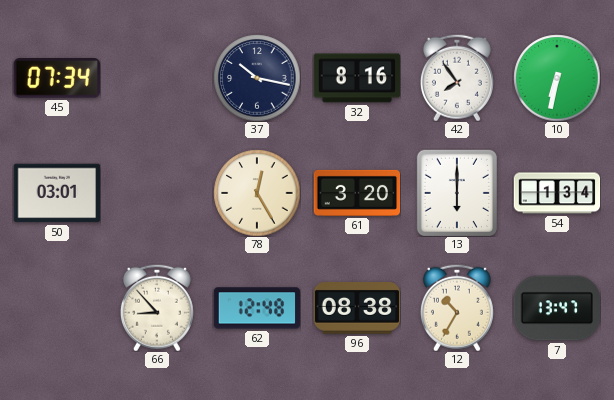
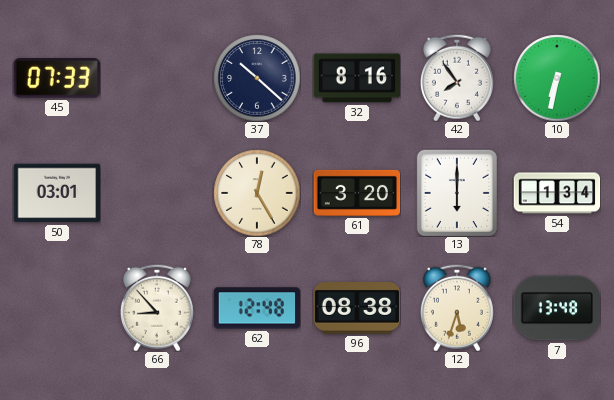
45: 07:34 -> 07:33
37: 10:17 -> 10:22
12: 10:35 -> 5:33
7: 13:47 -> 13:48
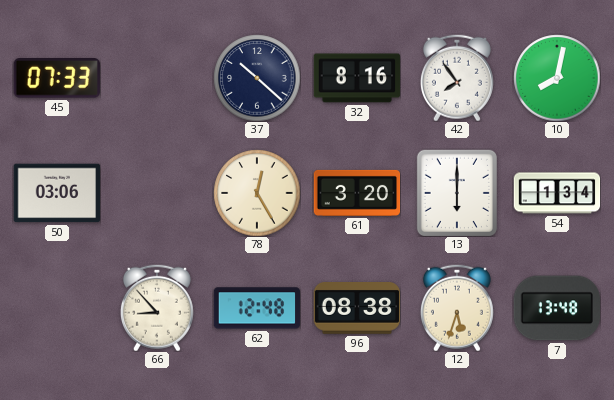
10: 6:32 -> 8:02
50: 03:01 -> 03:06
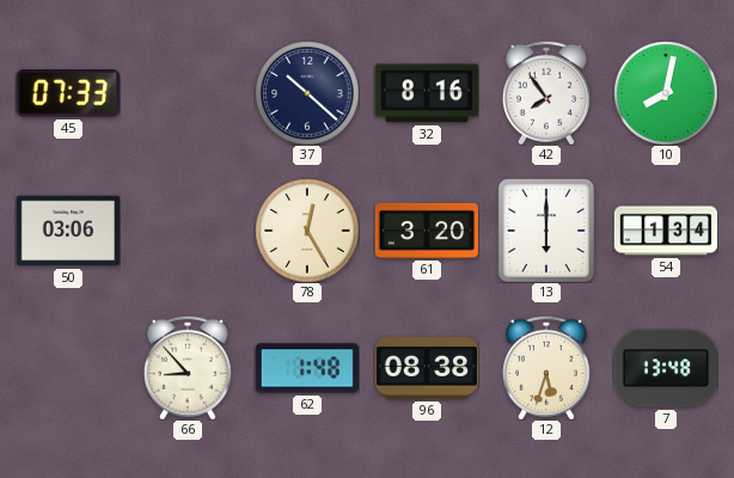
62: 12:48 -> 1:48
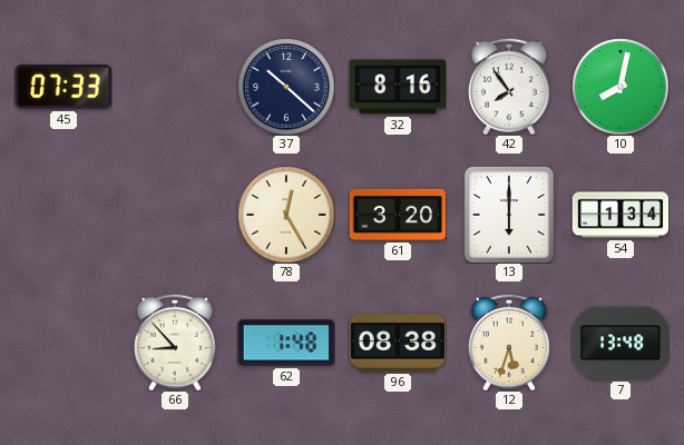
50: 03:06 -> none
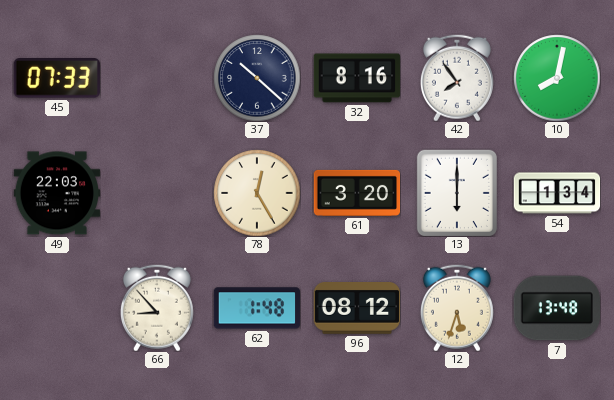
49: none -> 22:03
96: 08:38 -> 08:12
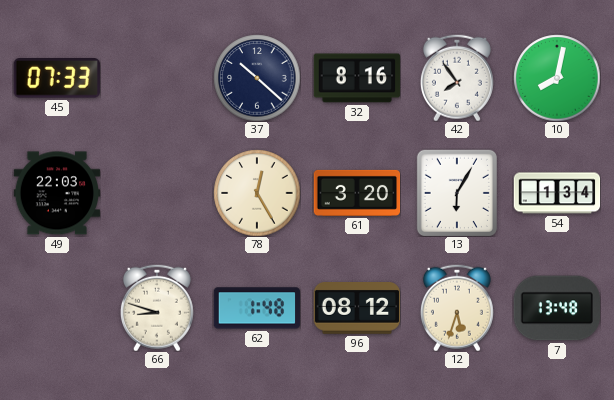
13: 6:00 -> 6:05
66: 8:53 -> 8:48
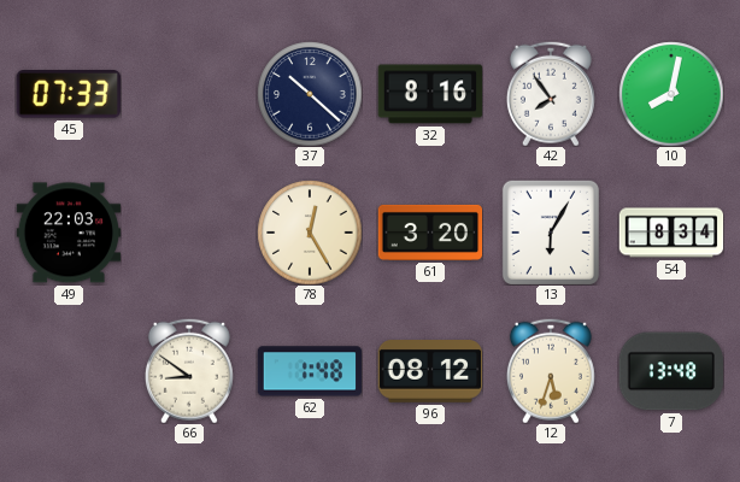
54: 1:34 -> 8:34
66: 8:48 -> 8:51
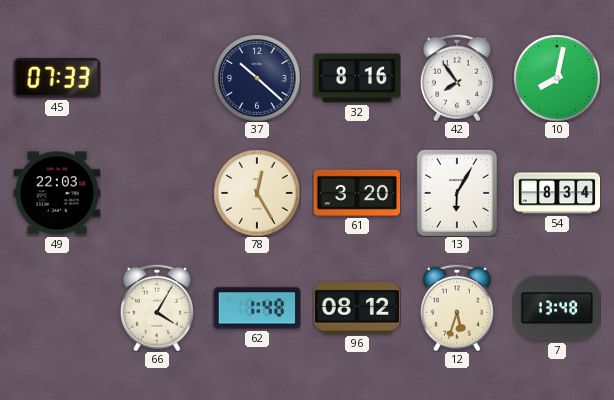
66: 8:51 -> 4:05
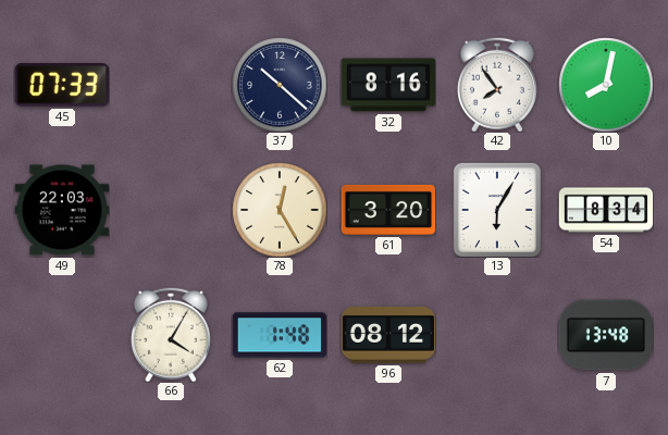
12: 5:33 -> none
